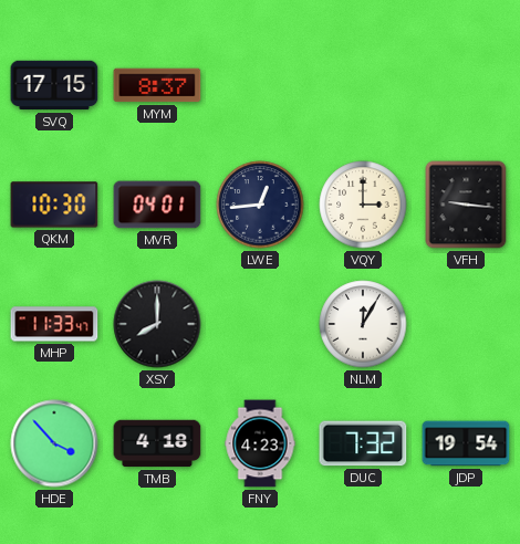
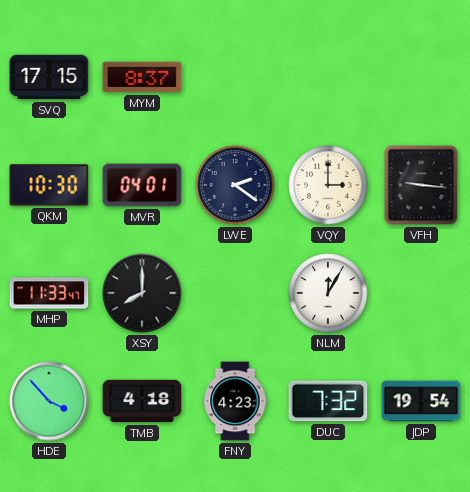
LWE: 12:44 -> 2:21
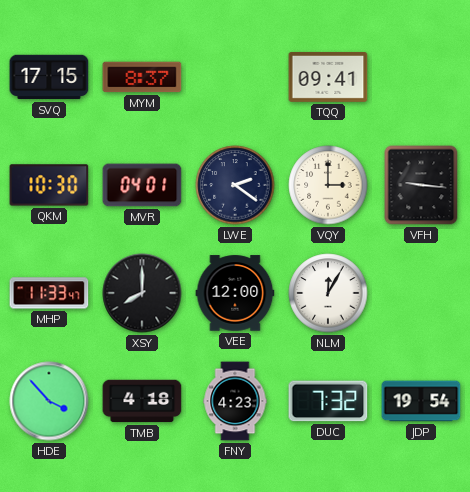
TQQ: none -> 09:41
VEE: none -> 12:00
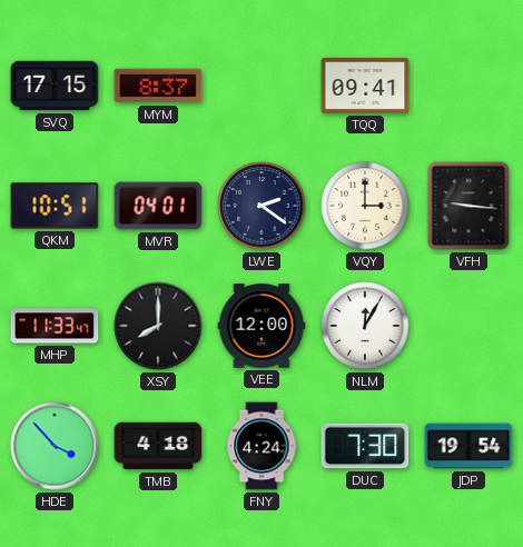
QKM: 10:30 -> 10:51
FNY: 4:23 -> 4:24
DUC: 7:32 -> 7:30
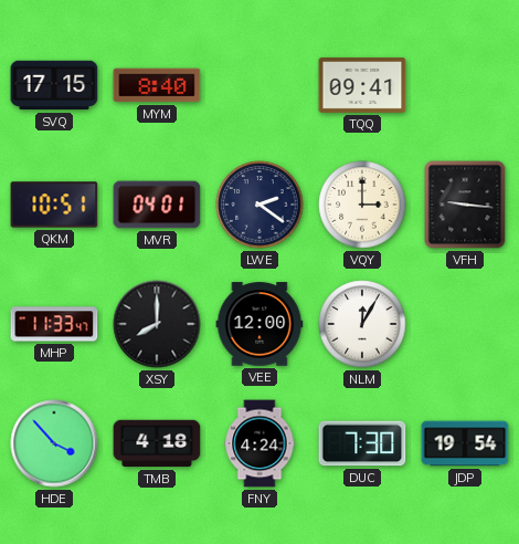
MYM: 8:37 -> 8:40
